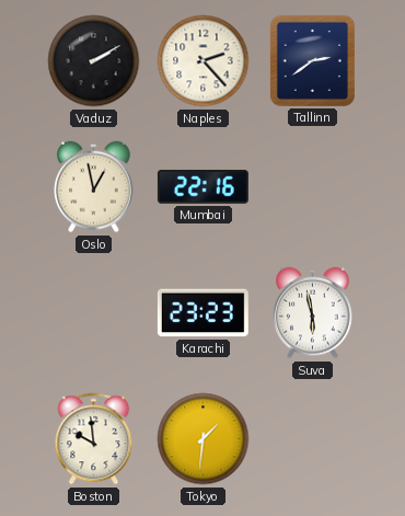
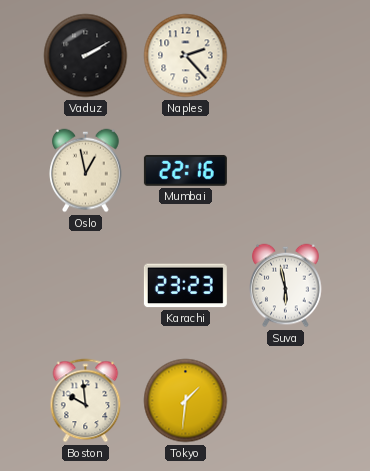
Tallinn: 2:39 -> none
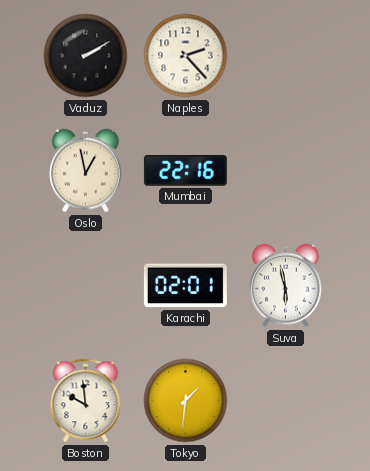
Karachi: 23:23 -> 02:01
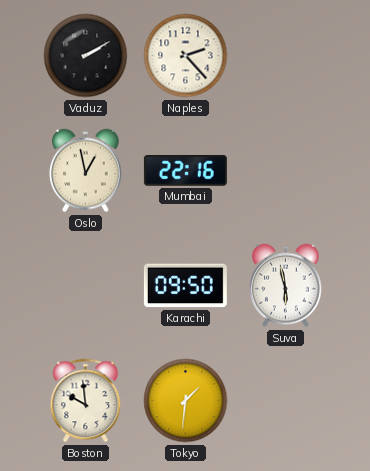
Karachi: 02:01 -> 09:50
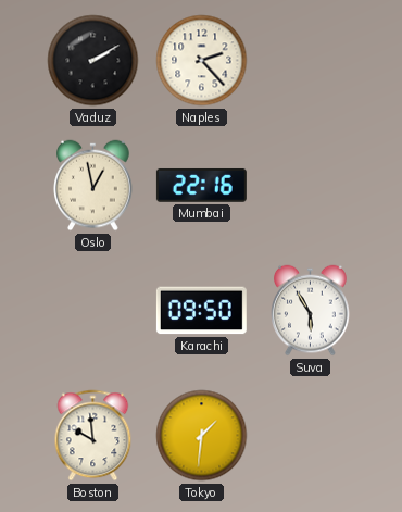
Suva: 5:58 -> 5:55
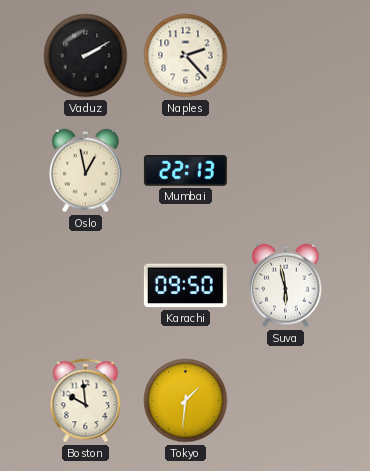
Mumbai: 22:16 -> 22:13
Suva: 5:55 -> 5:58
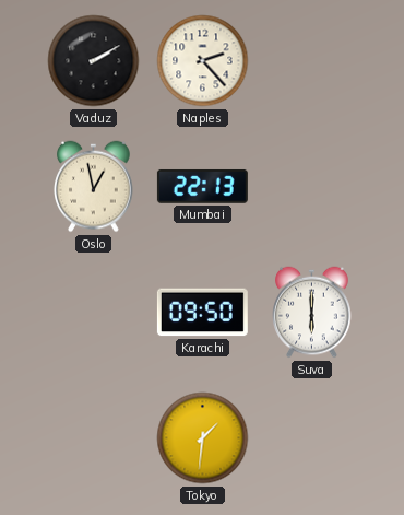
Suva: 5:58 -> 6:00
Boston: 9:59 -> none
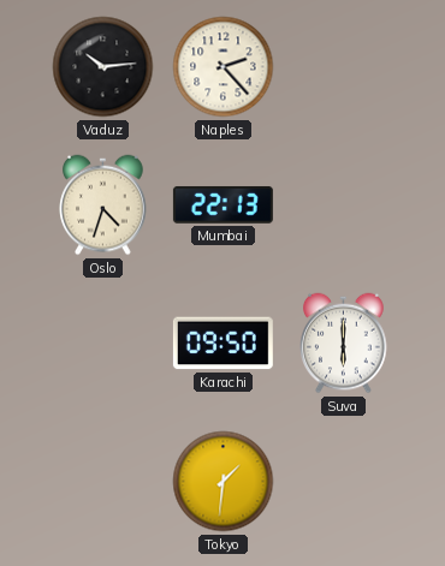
Vaduz: 2:10 -> 10:14
Oslo: 12:58 -> 4:33
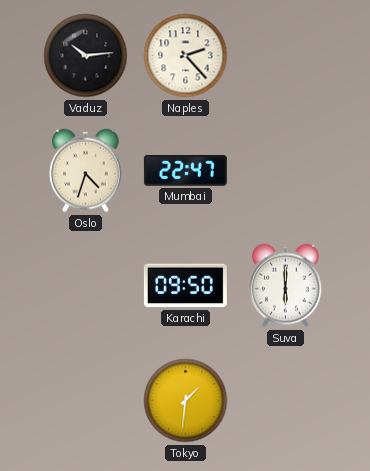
Mumbai: 22:13 -> 22:47
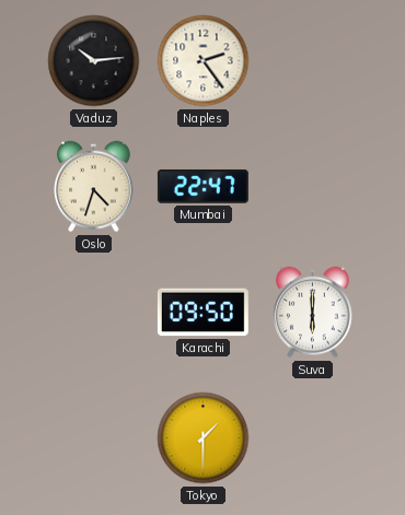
Naples: 2:23 -> 2:24
Tokyo: 1:31 -> 1:30
